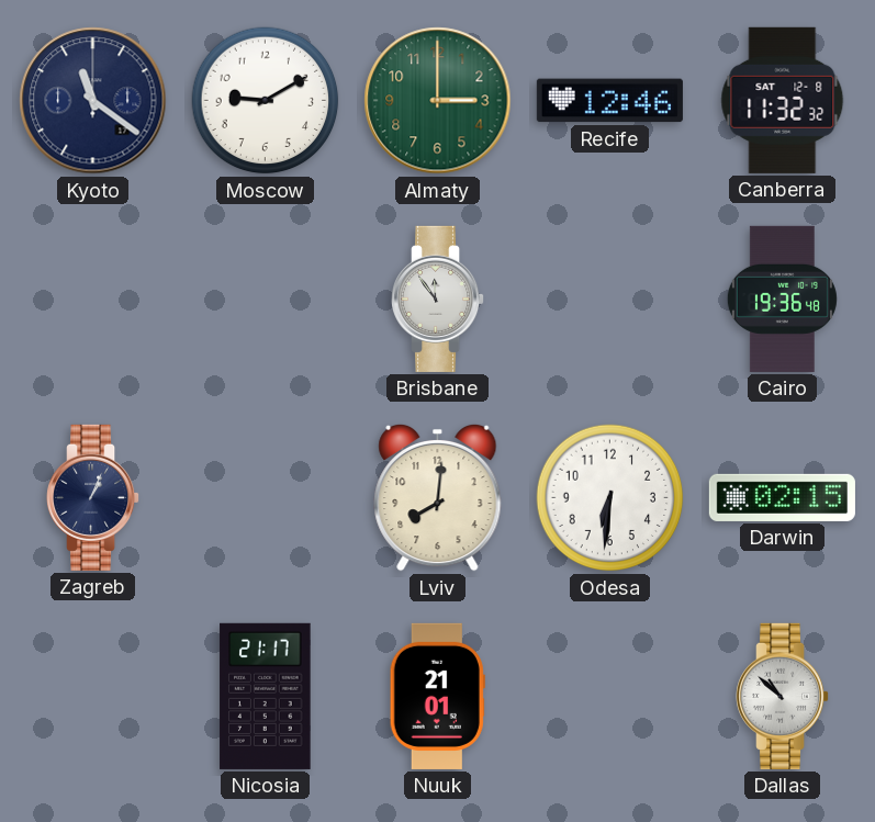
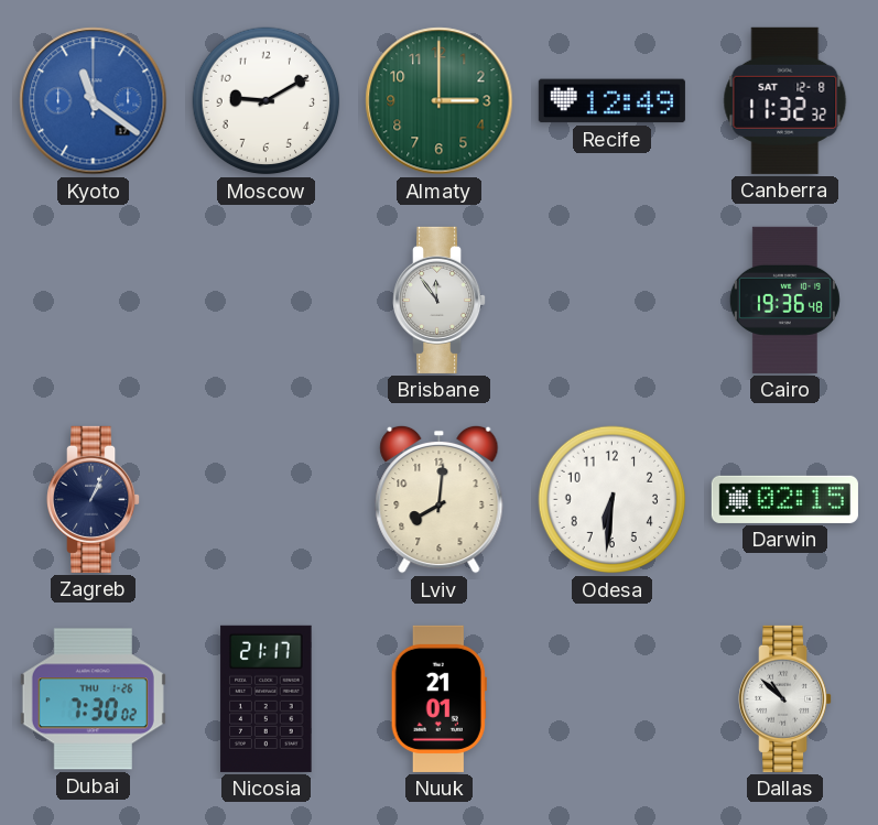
Kyoto dial: navy -> blue
Recife: 12:46 -> 12:49
Dubai: none -> 7:30
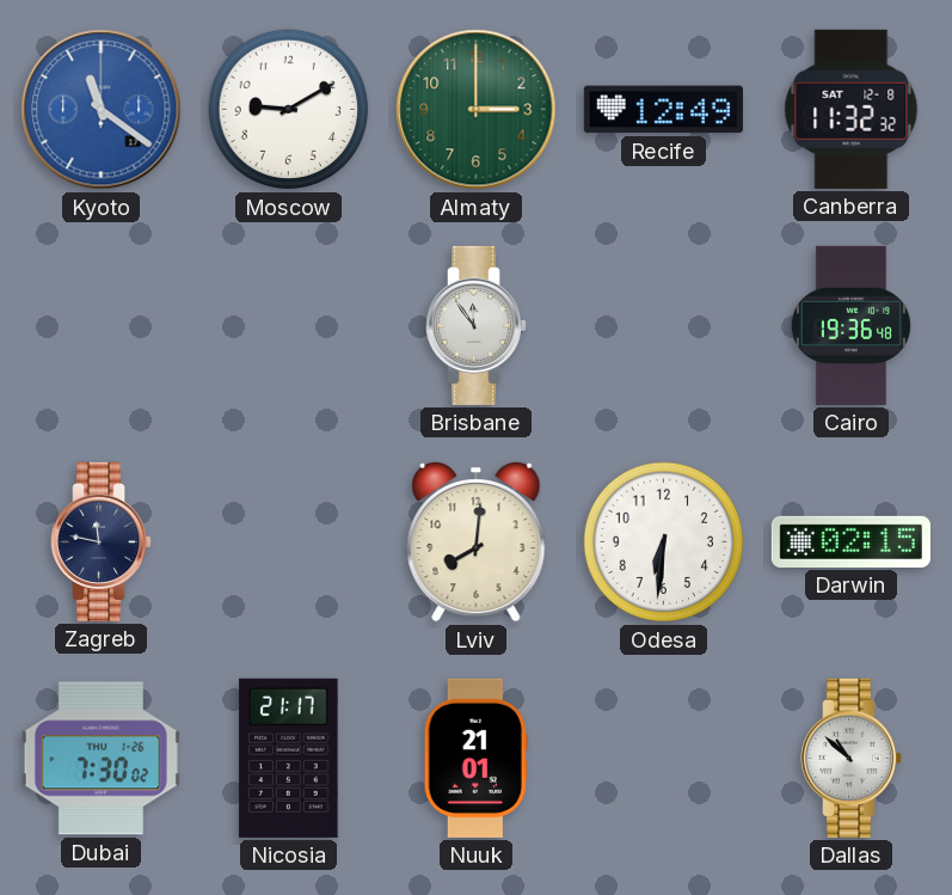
Zagreb: 1:04 -> 11:47
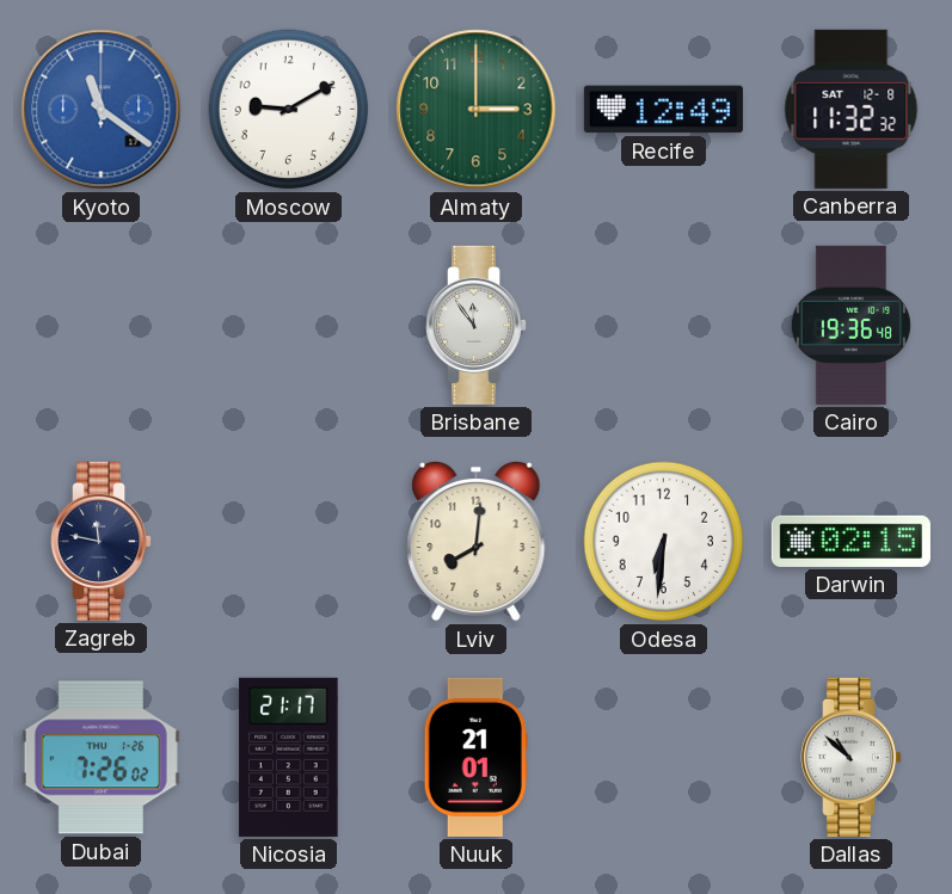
Dubai: 7:30 -> 7:26
